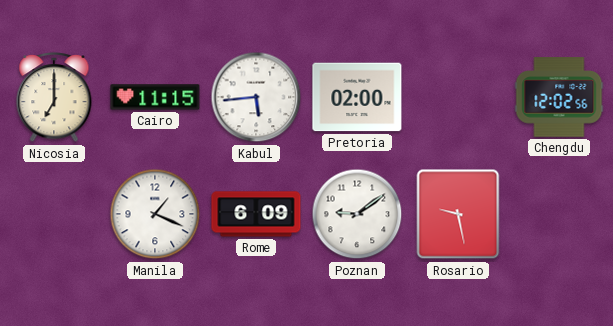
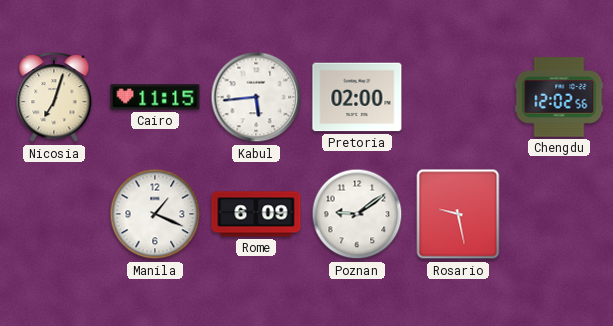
Nicosia: 7:00 -> 7:03
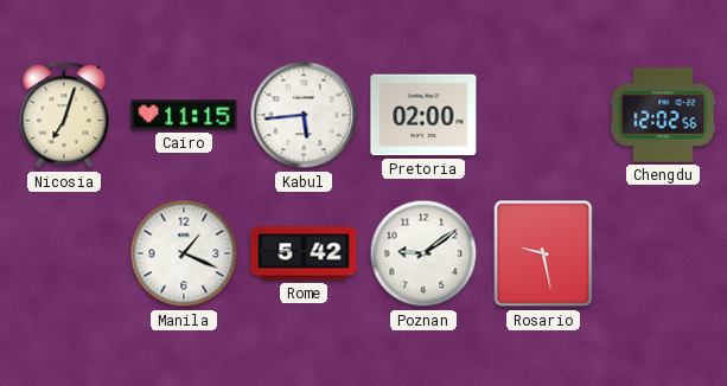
Rome: 6:09 -> 5:42
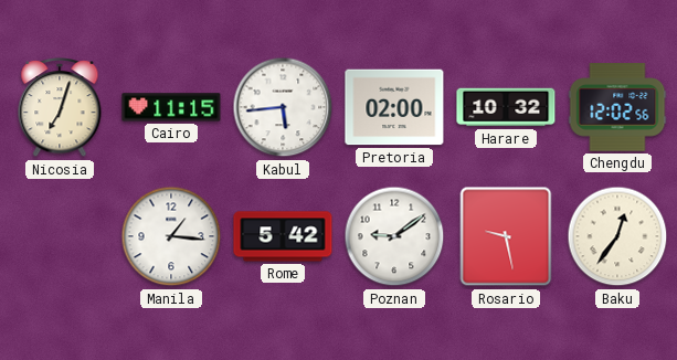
Harare: none -> 10:32
Manila: 1:19 -> 1:16
Baku: none -> 12:36
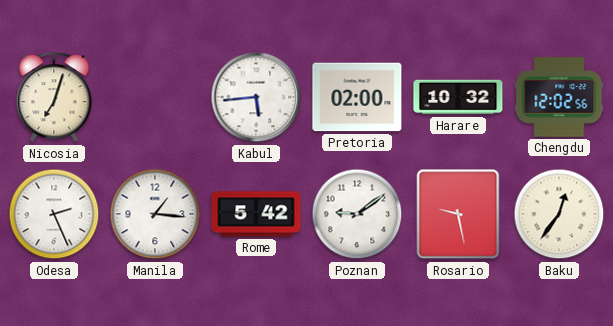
Cairo: 11:15 -> none
Odesa: none -> 2:26
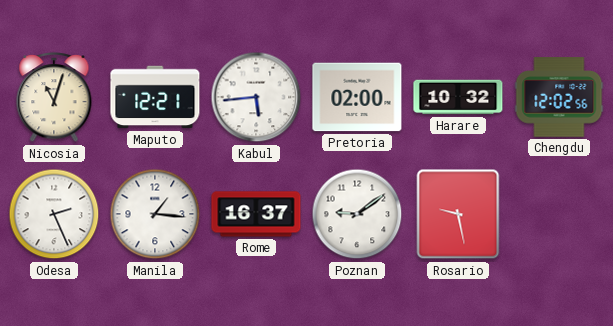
Nicosia: 7:03 -> 11:03
Maputo: none -> 12:21
Rome: 5:42 -> 16:37
Baku: 12:36 -> none
